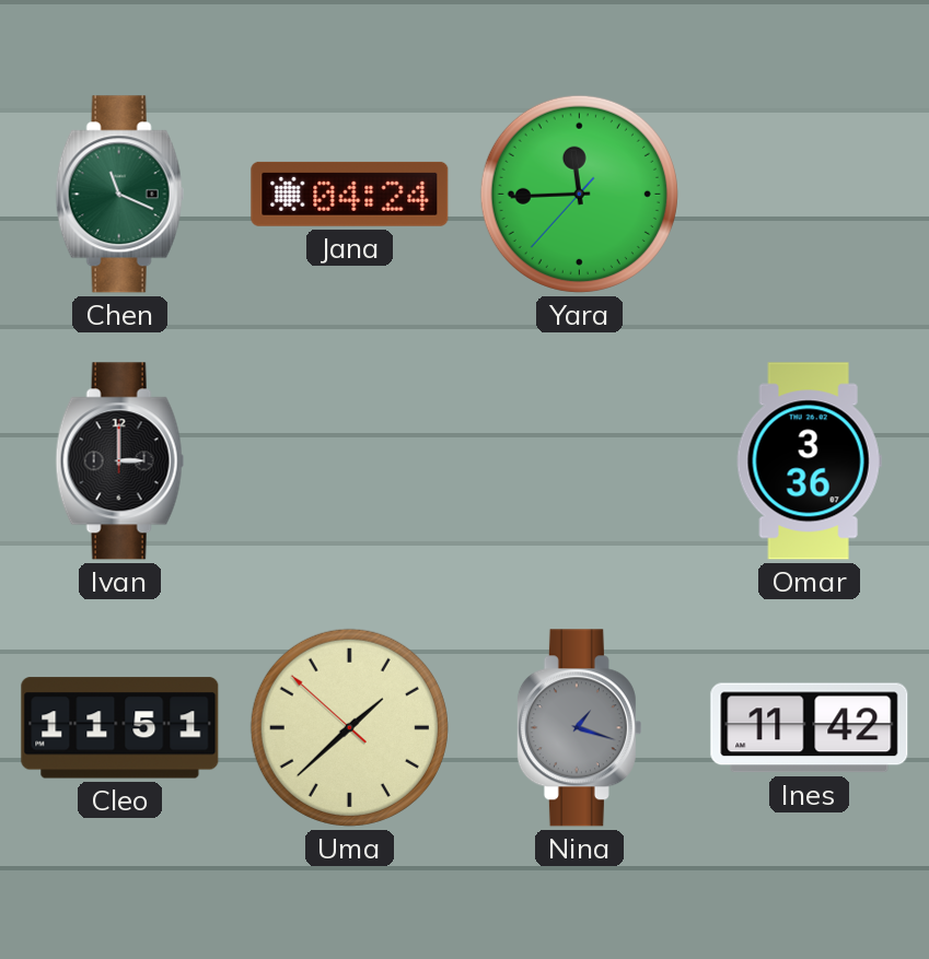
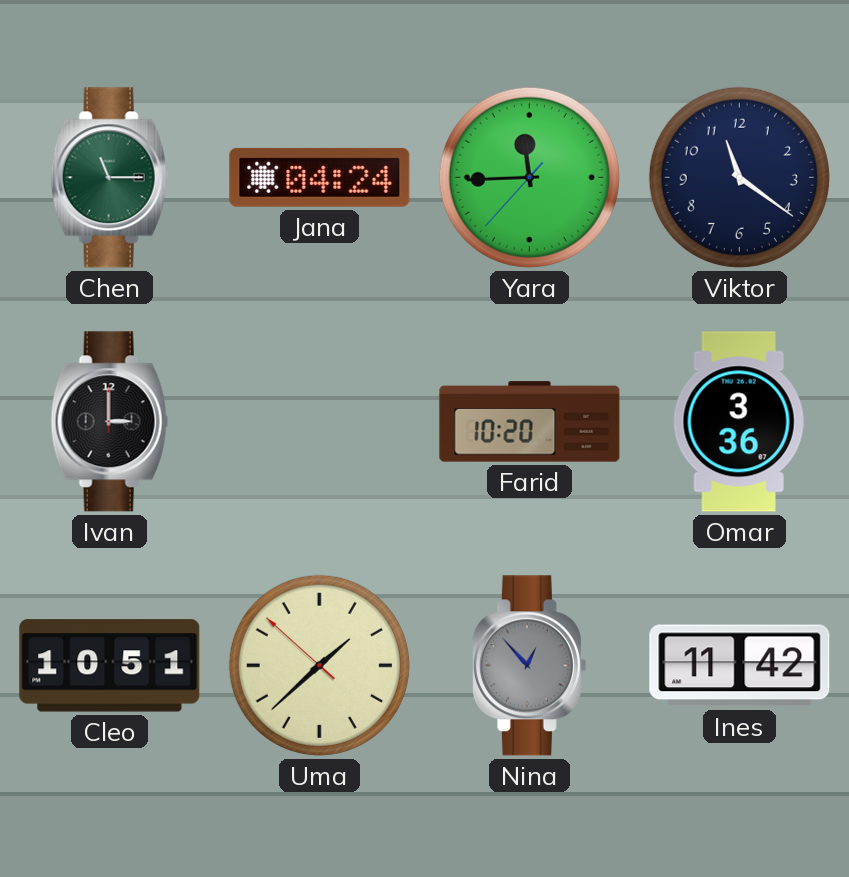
Chen: 11:19 -> 11:15
Viktor: none -> 11:21
Farid: none -> 10:20
Cleo: 11:51 -> 10:51
Nina: 1:18 -> 12:53
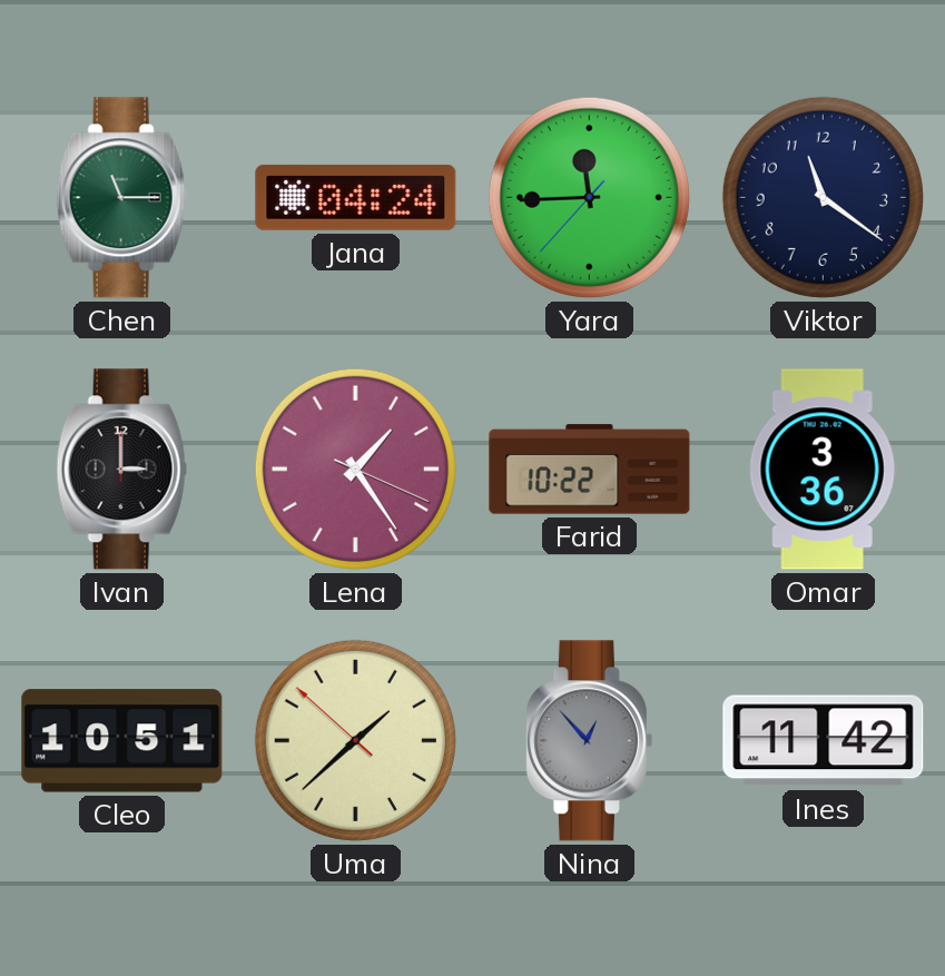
Lena: none -> 1:24
Farid: 10:20 -> 10:22
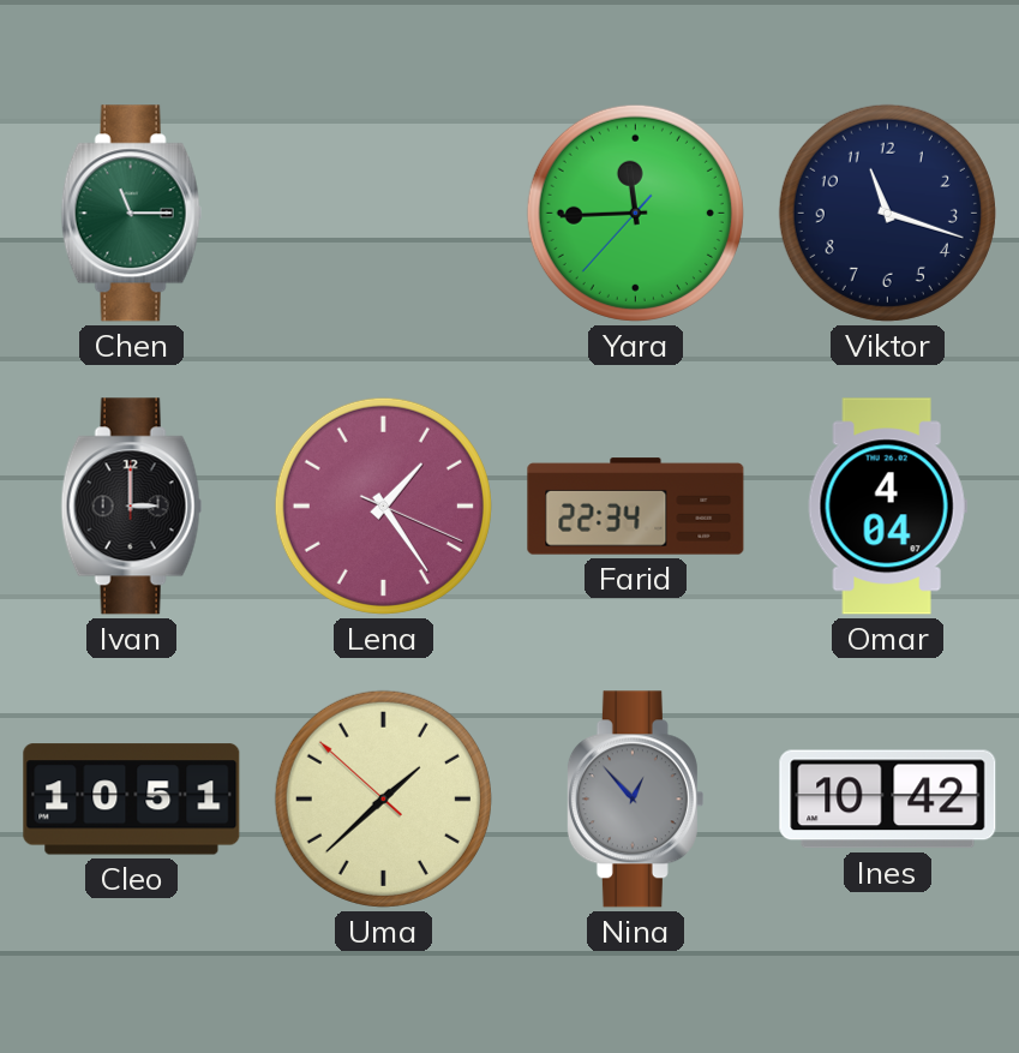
Jana: 04:24 -> none
Viktor: 11:21 -> 11:18
Farid: 10:22 -> 22:34
Omar: 3:36 -> 4:04
Ines: 11:42 -> 10:42
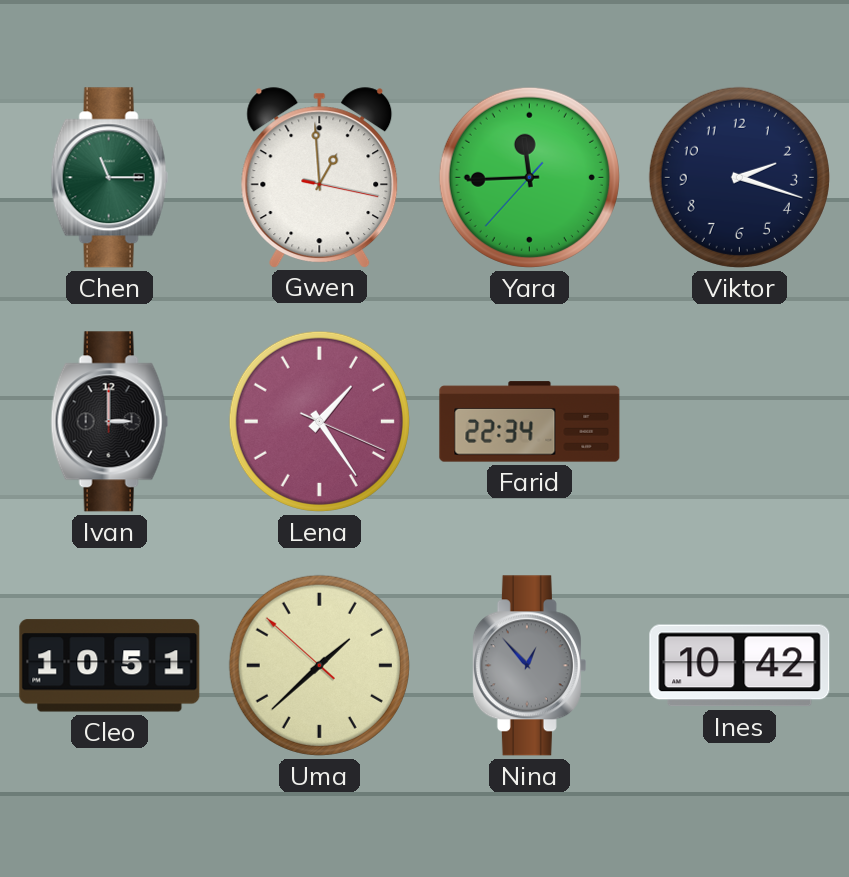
Gwen: none -> 12:59
Viktor: 11:18 -> 2:18
Omar: 4:04 -> none
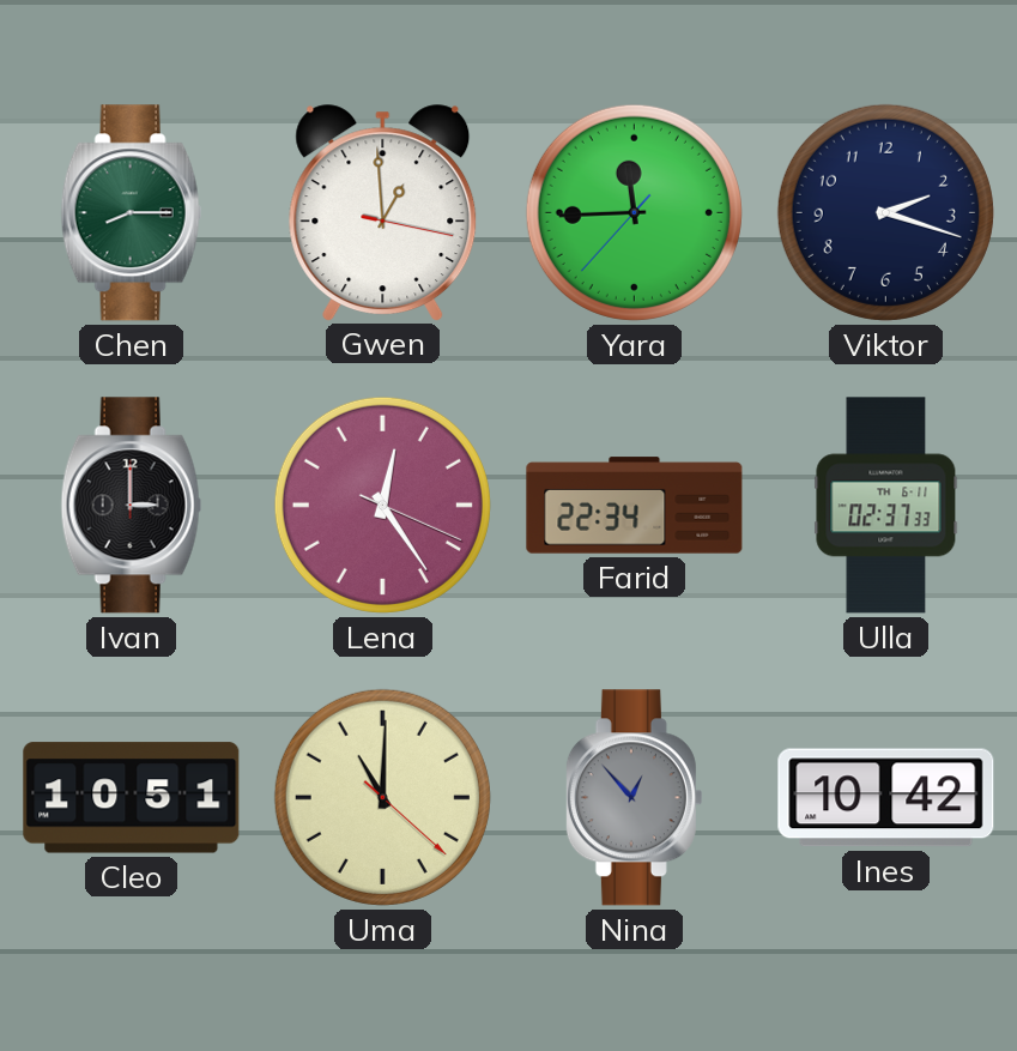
Chen: 11:15 -> 8:15
Lena: 1:24 -> 12:24
Ulla: none -> 02:37
Uma: 1:37 -> 11:00
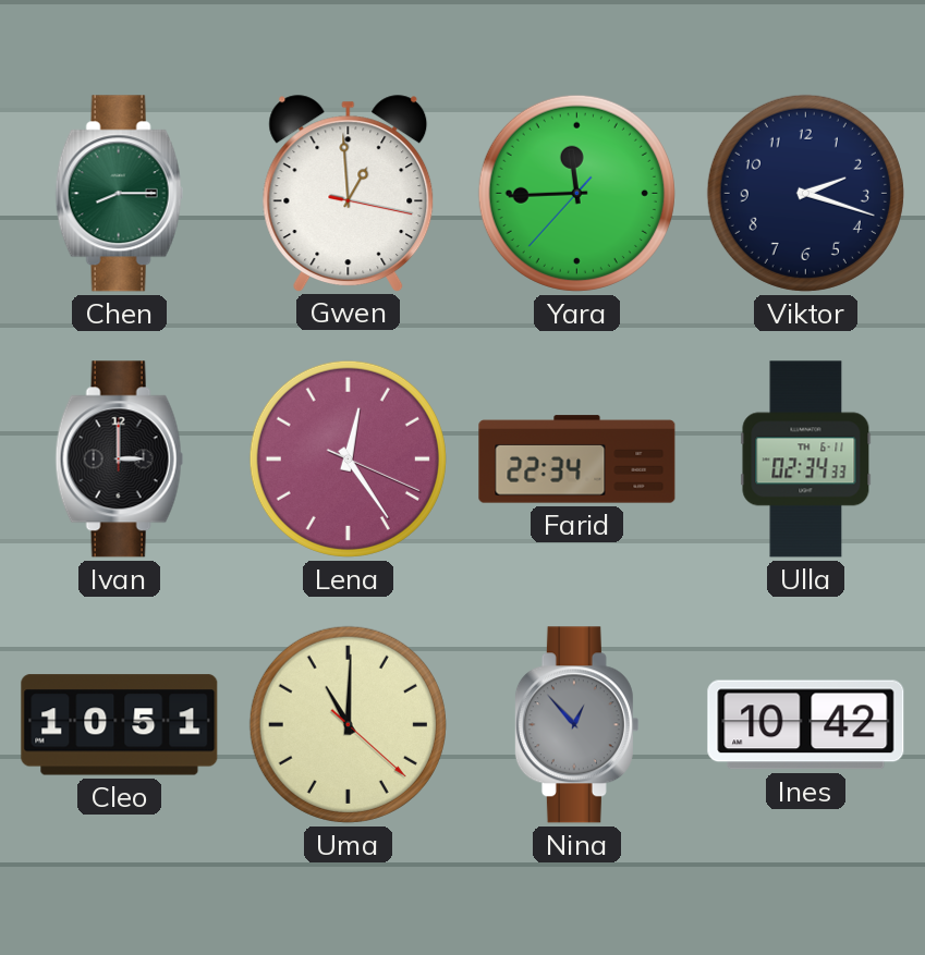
Ulla: 02:37 -> 02:34
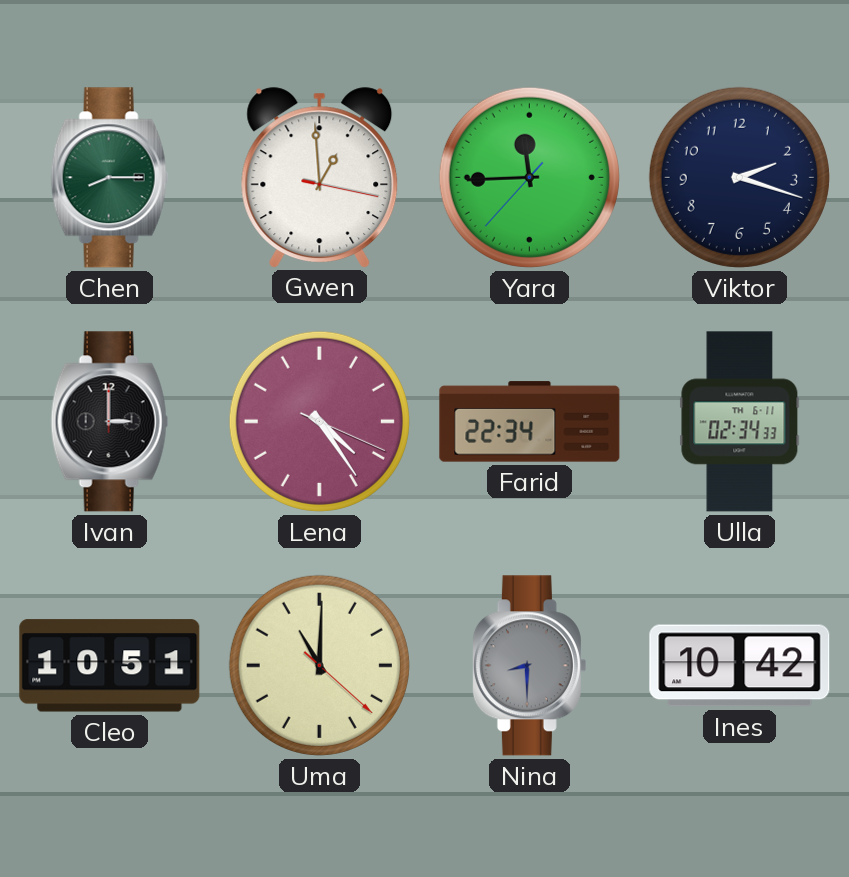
Lena: 12:24 -> 4:24
Nina: 12:53 -> 8:30
